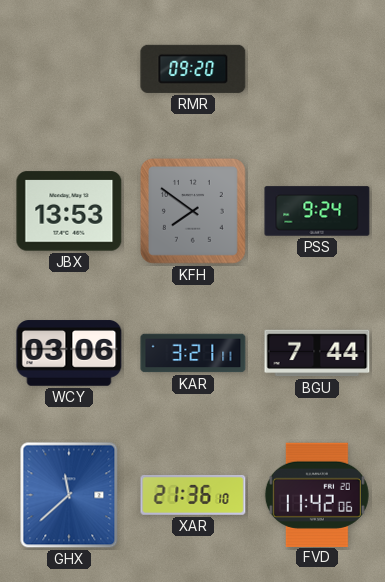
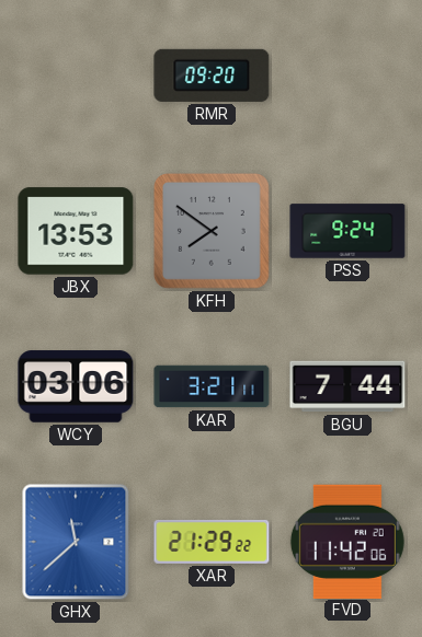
XAR: 21:36 -> 21:29
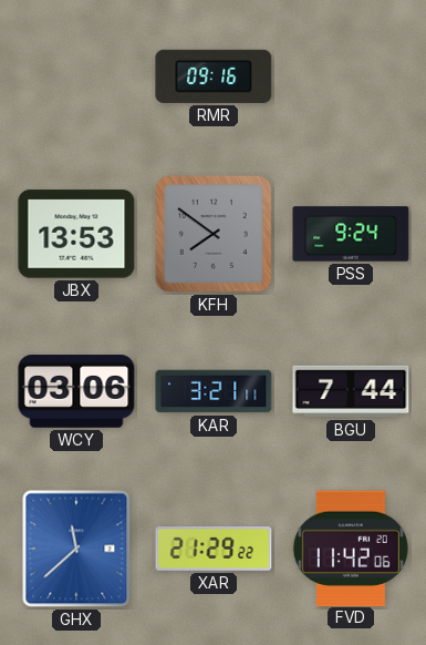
RMR: 09:20 -> 09:16
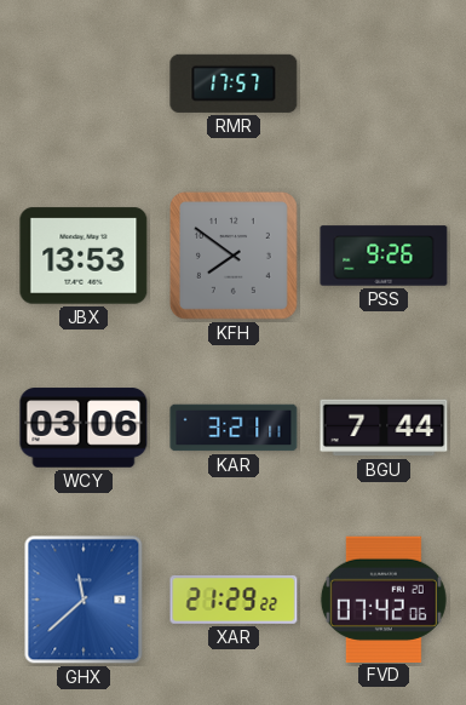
RMR: 09:16 -> 17:57
PSS: 9:24 -> 9:26
FVD: 11:42 -> 07:42
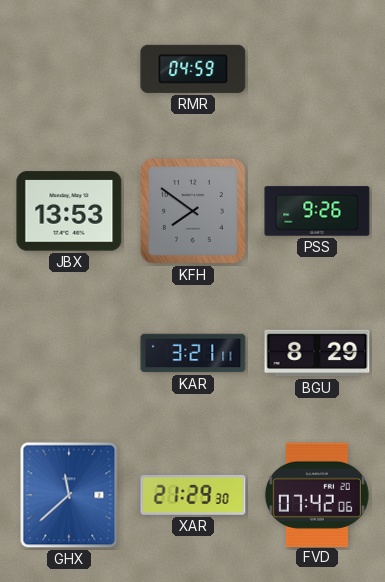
RMR: 17:57 -> 04:59
WCY: 03:06 -> none
BGU: 7:44 -> 8:29
XAR: 21:29:22 -> 21:29:30
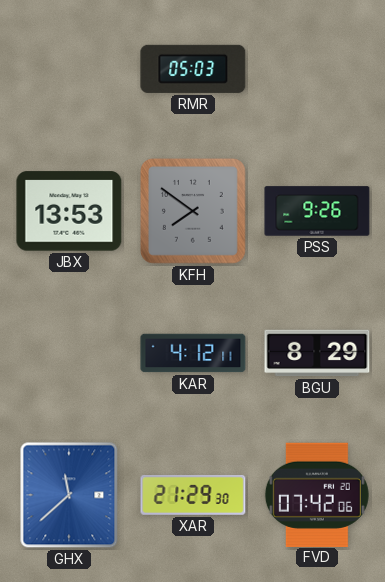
RMR: 04:59 -> 05:03
KAR: 3:21 -> 4:12
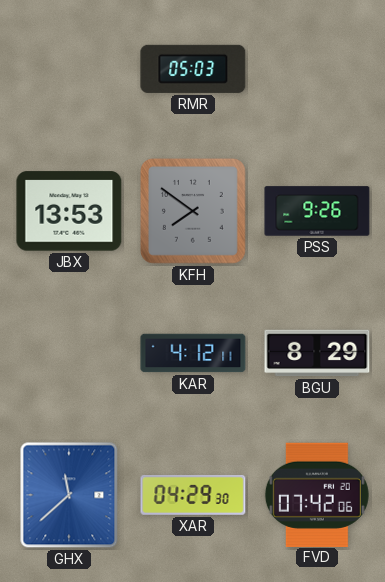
XAR: 21:29 -> 04:29
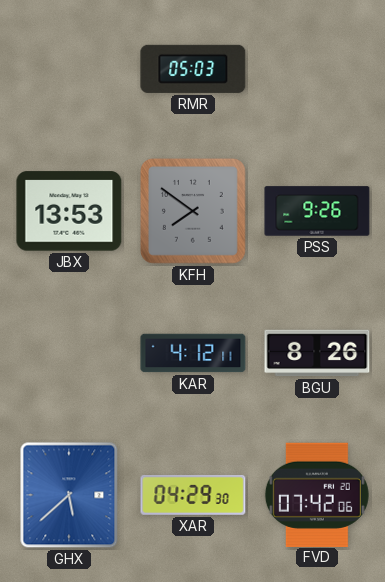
BGU: 8:29 -> 8:26
GHX: 11:38 -> 5:38
